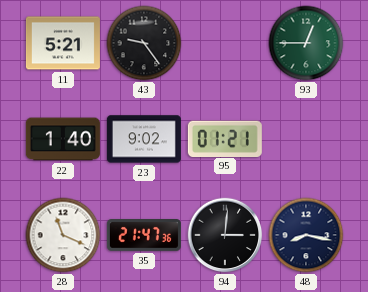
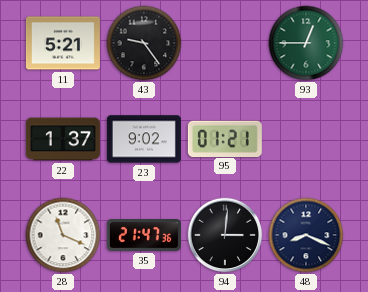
22: 1:40 -> 1:37
48: 8:17 -> 8:19
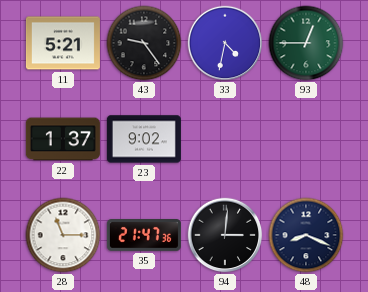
33: none -> 4:32
95: 01:21 -> none
28: 11:19 -> 11:15
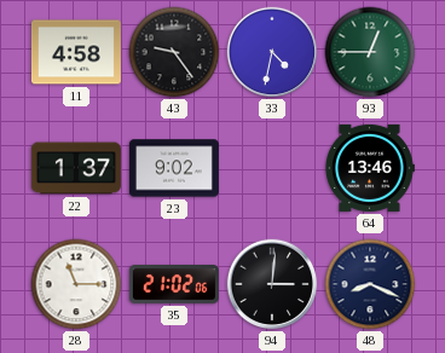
11: 5:21 -> 4:58
64: none -> 13:46
35: 21:47 -> 21:02
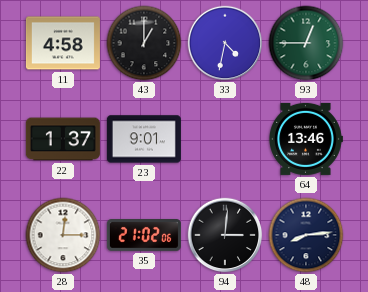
43: 9:24 -> 1:00
23: 9:02 -> 9:01
28: 11:15 -> 12:15
48: 8:19 -> 8:14
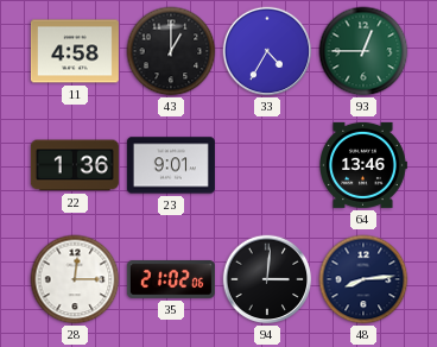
33: 4:32 -> 4:35
22: 1:37 -> 1:36
